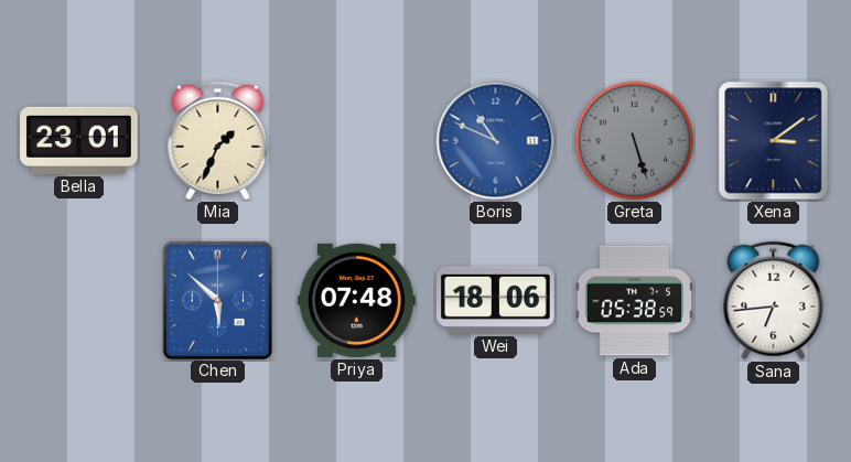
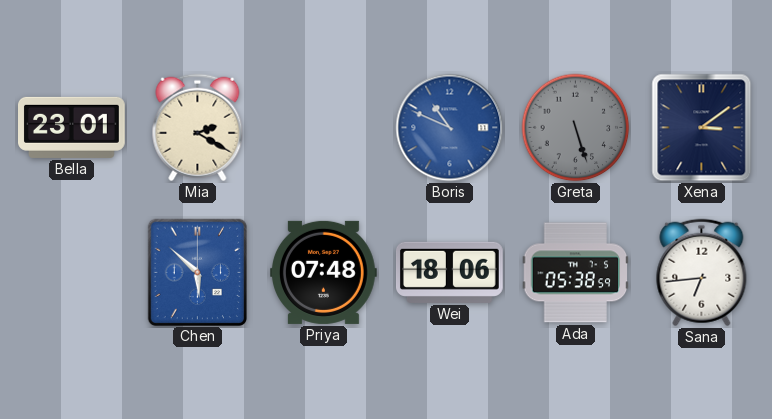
Mia: 1:34 -> 2:20
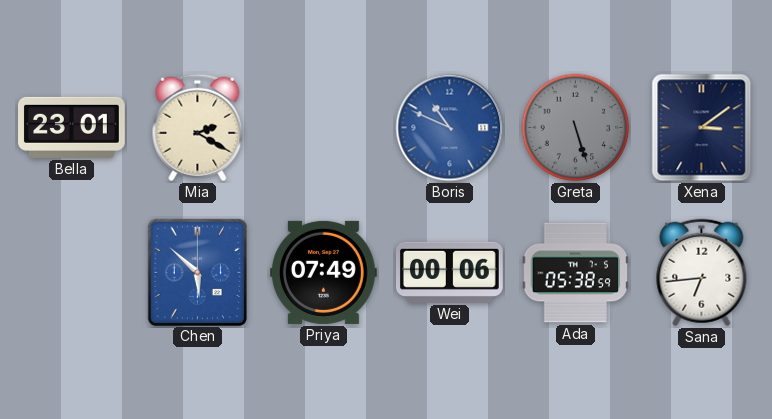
Priya: 07:48 -> 07:49
Wei: 18:06 -> 00:06
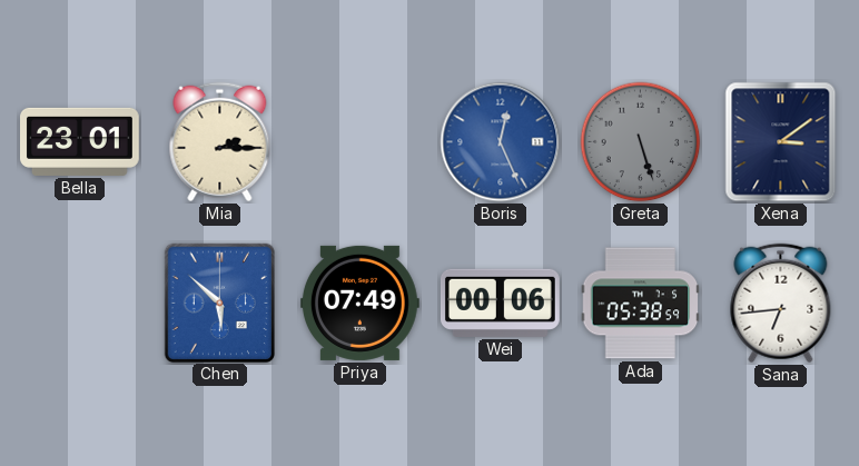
Mia: 2:20 -> 2:15
Boris: 10:49 -> 12:26
